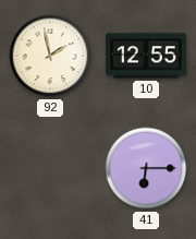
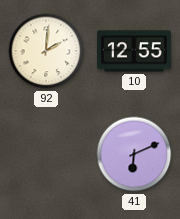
92: 1:58 -> 2:01
41: 6:15 -> 6:11
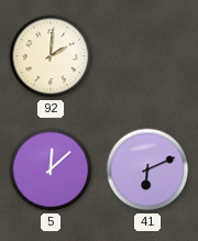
10: 12:55 -> none
5: none -> 12:08
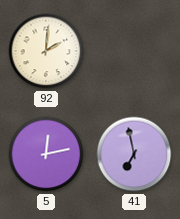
5: 12:08 -> 12:13
41: 6:11 -> 6:58
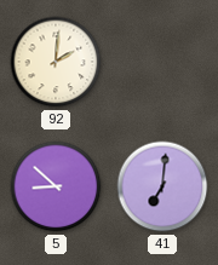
5: 12:13 -> 8:52
41: 6:58 -> 7:01
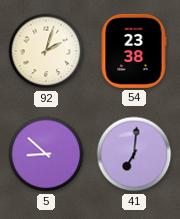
92: 2:01 -> 2:03
54: none -> 23:38
